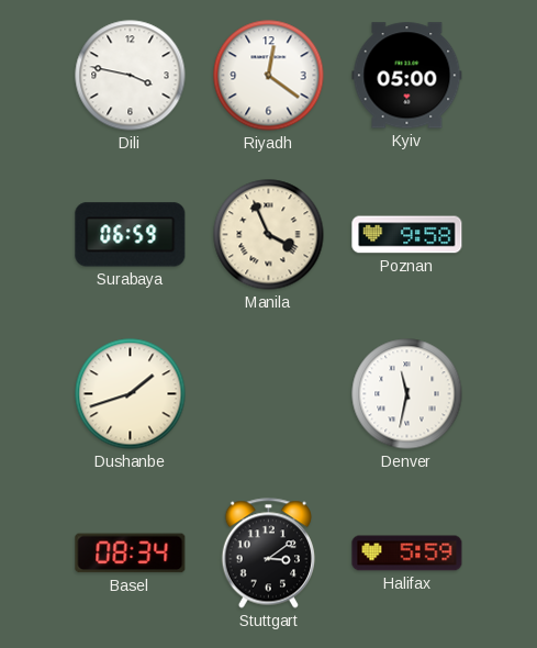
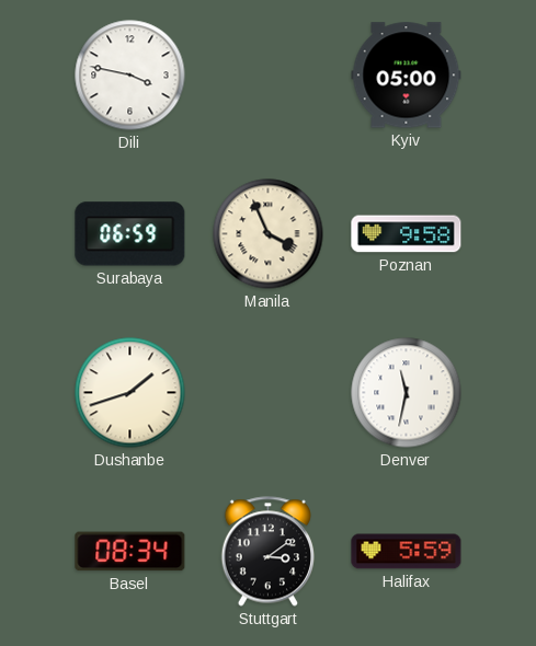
Riyadh: 12:21 -> none
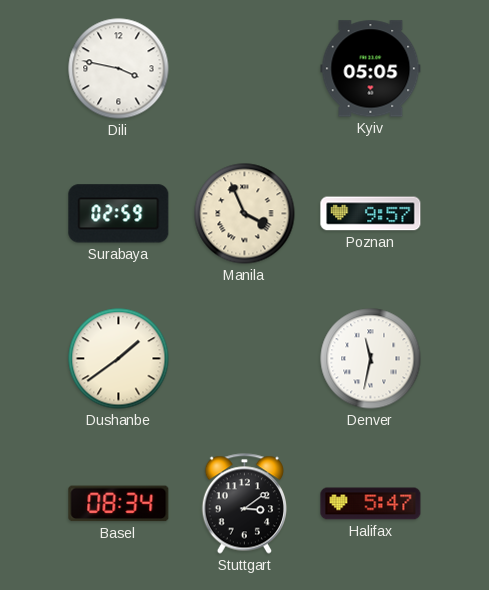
Kyiv: 05:00 -> 05:05
Surabaya: 06:59 -> 02:59
Poznan: 9:58 -> 9:57
Dushanbe: 1:42 -> 1:39
Halifax: 5:59 -> 5:47
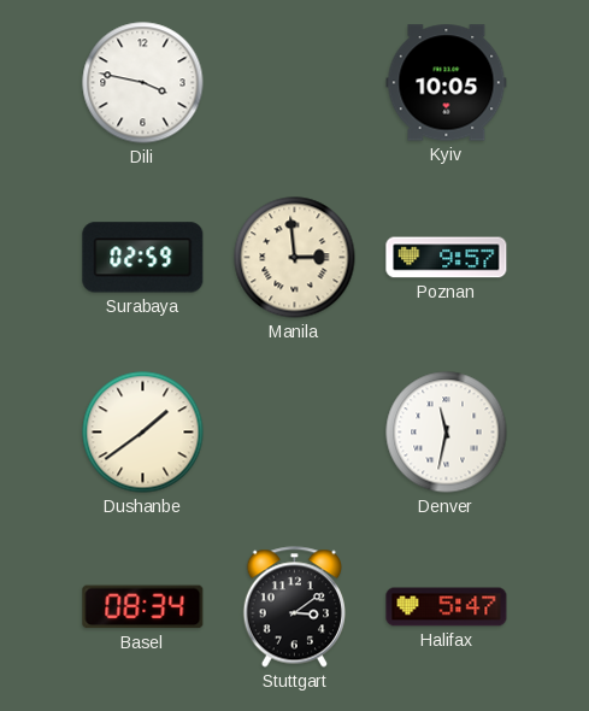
Kyiv: 05:05 -> 10:05
Manila: 3:56 -> 2:59
